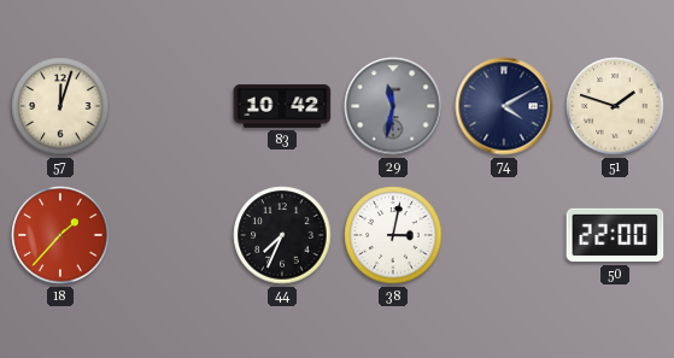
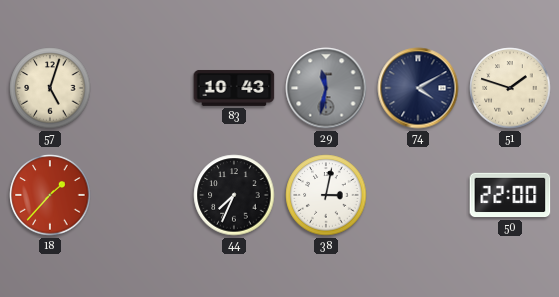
57: 12:03 -> 5:03
83: 10:42 -> 10:43
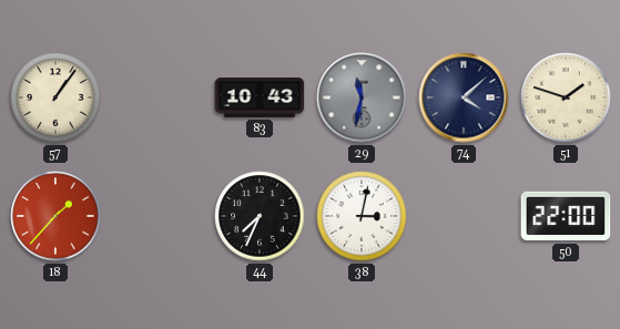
57: 5:03 -> 1:06
74: 4:10 -> 4:08
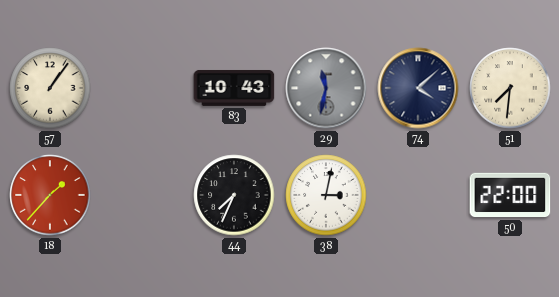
51: 1:48 -> 7:31
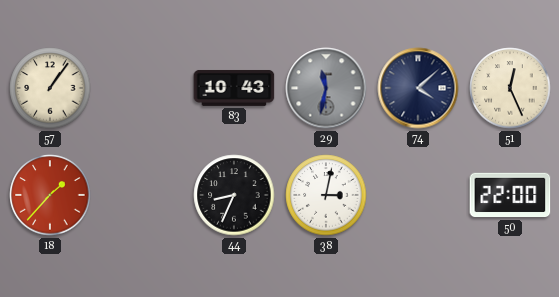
51: 7:31 -> 12:26
44: 7:34 -> 8:34
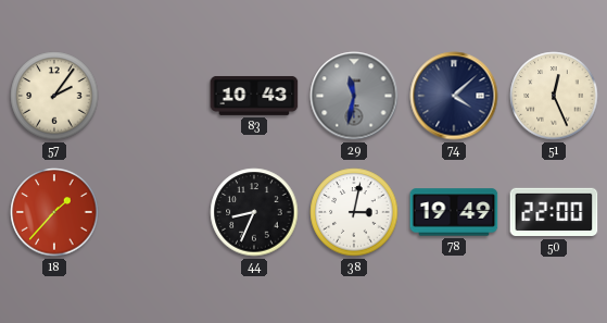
57: 1:06 -> 2:06
78: none -> 19:49
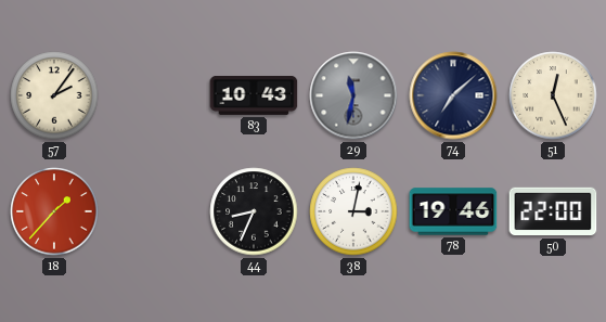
74: 4:08 -> 7:08
78: 19:49 -> 19:46
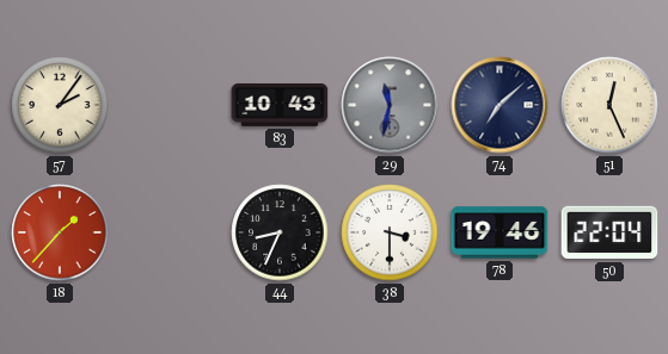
38: 3:02 -> 3:30
50: 22:00 -> 22:04
